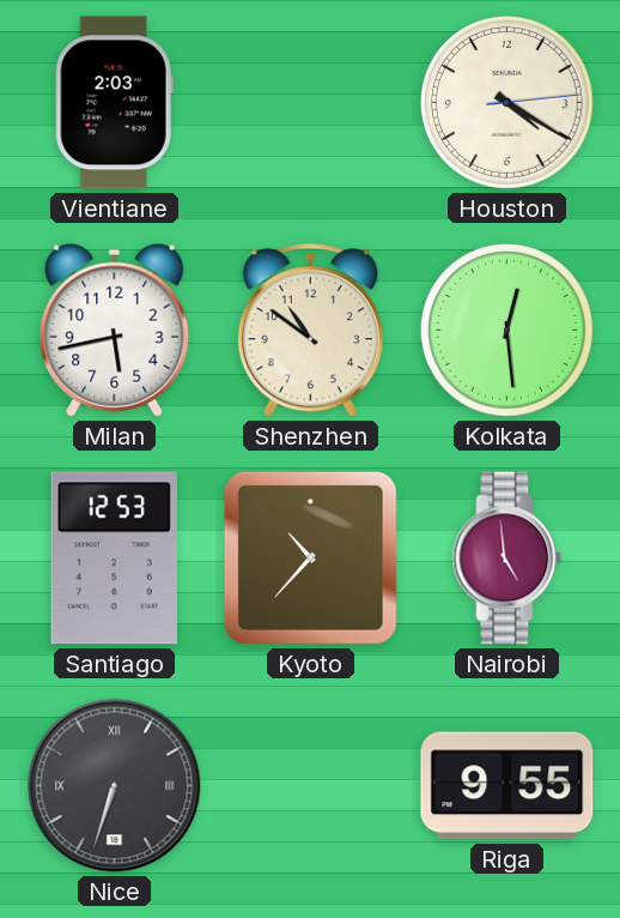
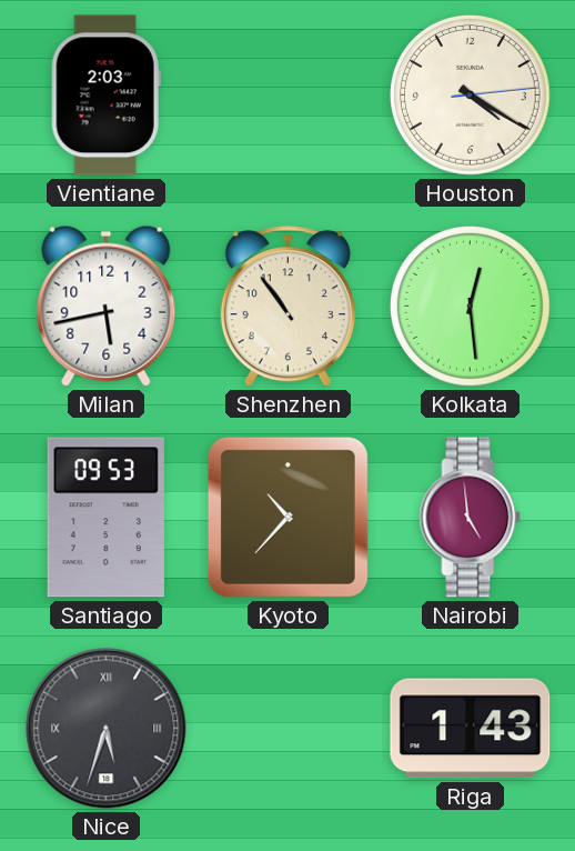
Shenzhen: 10:51 -> 10:54
Santiago: 12:53 -> 09:53
Nice: 6:33 -> 5:33
Riga: 9:55 -> 1:43
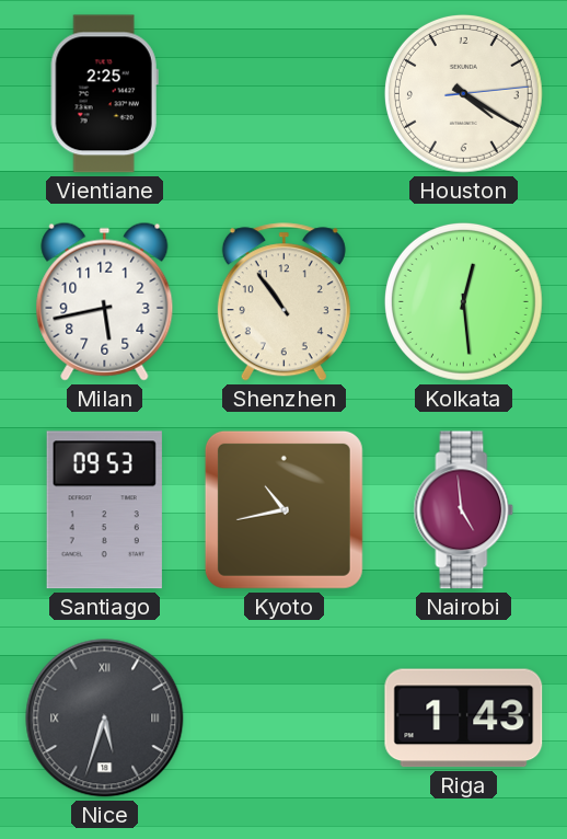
Vientiane: 2:03 -> 2:25
Kyoto: 10:37 -> 10:43
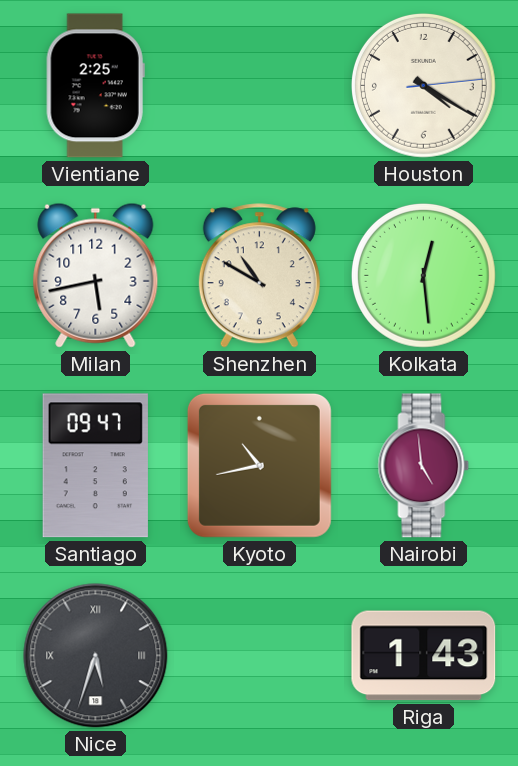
Shenzhen: 10:54 -> 10:50
Santiago: 09:53 -> 09:47
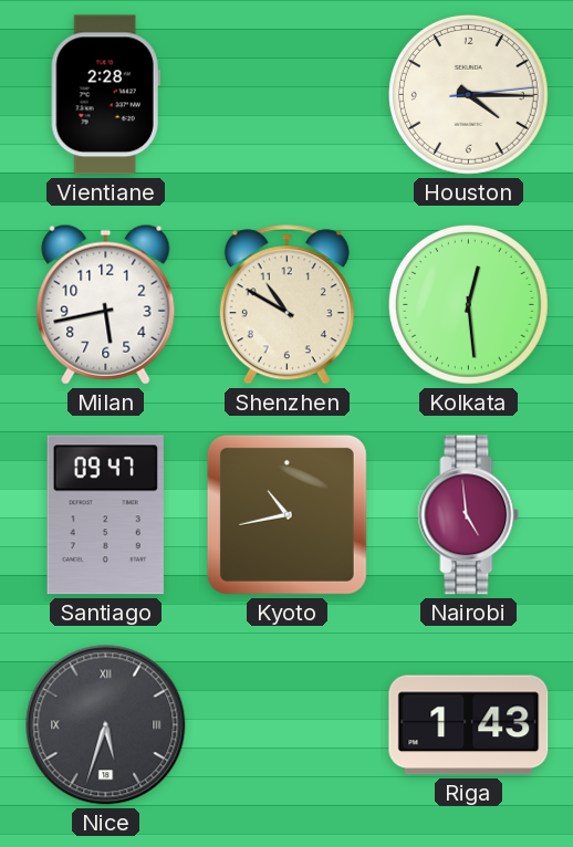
Vientiane: 2:25 -> 2:28
Houston: 4:20 -> 4:15
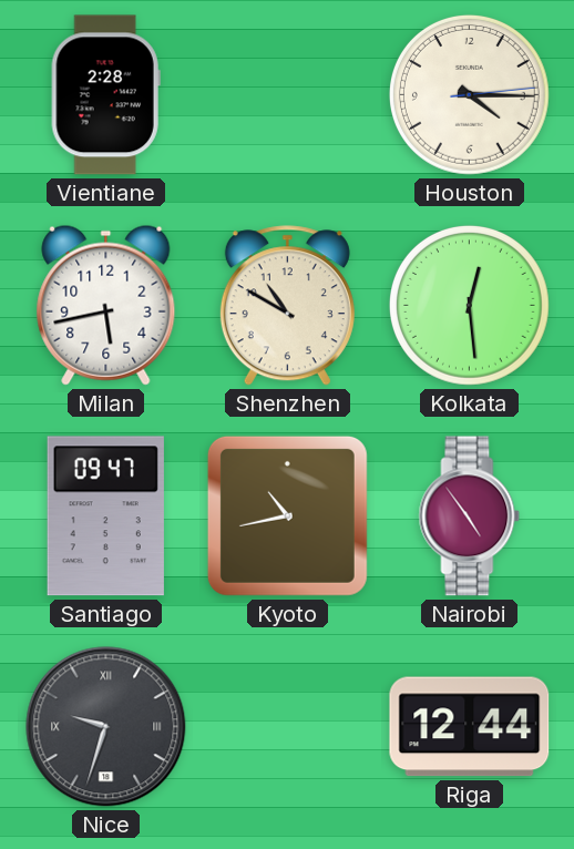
Nairobi: 4:59 -> 4:54
Nice: 5:33 -> 9:33
Riga: 1:43 -> 12:44
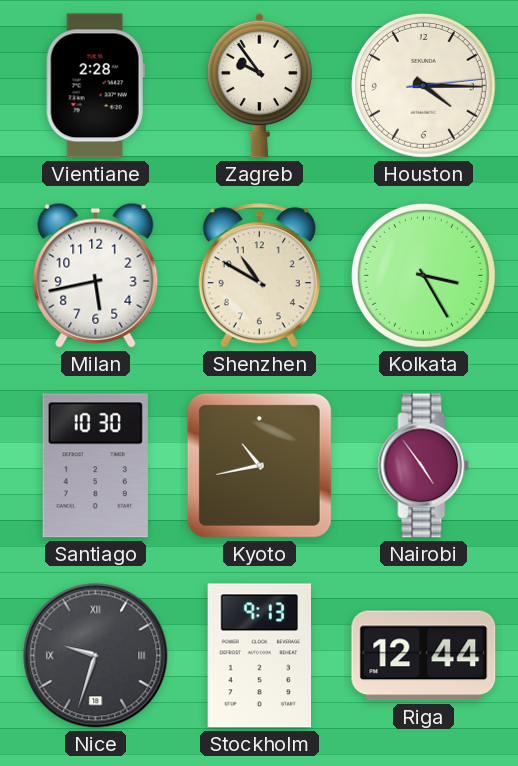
Zagreb: none -> 9:54
Kolkata: 12:29 -> 3:25
Santiago: 09:47 -> 10:30
Stockholm: none -> 9:13
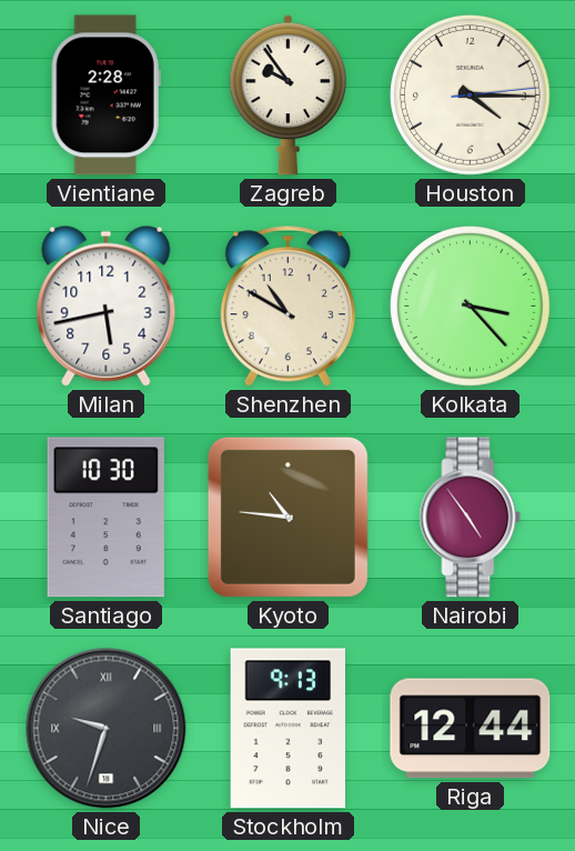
Kolkata: 3:25 -> 3:23
Kyoto: 10:43 -> 10:46
